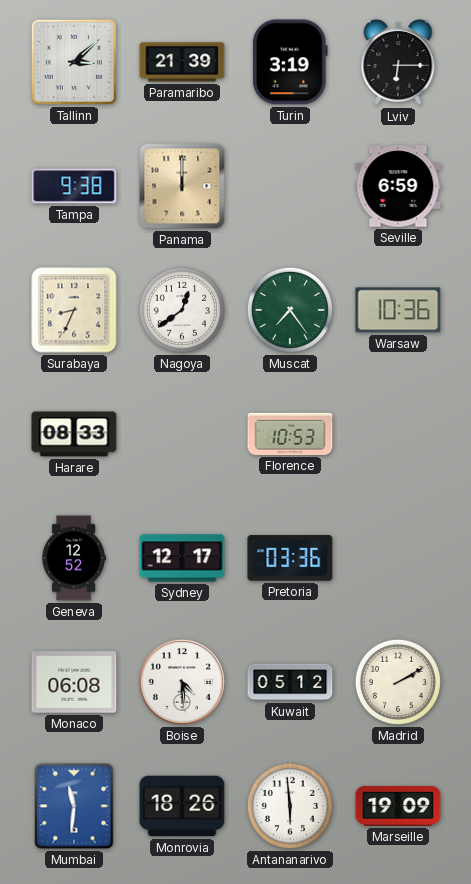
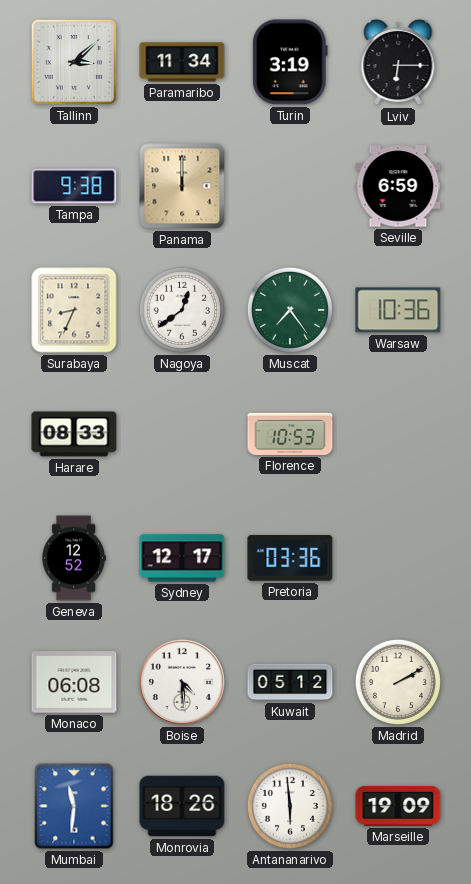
Paramaribo: 21:39 -> 11:34
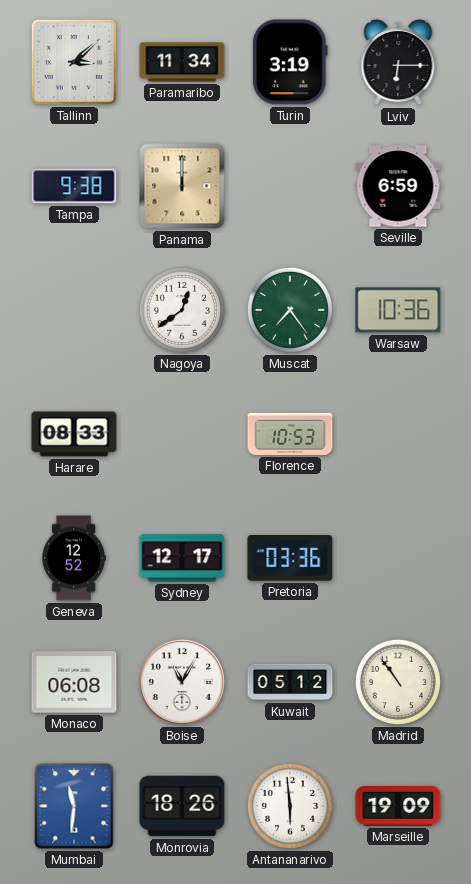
Surabaya: 8:34 -> none
Boise: 4:29 -> 11:05
Madrid: 2:10 -> 10:54
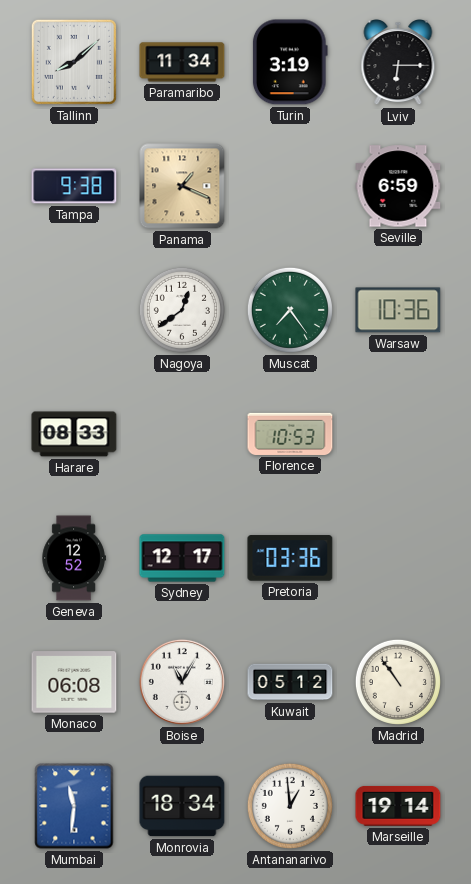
Tallinn: 3:08 -> 8:08
Panama: 12:00 -> 1:19
Monrovia: 18:26 -> 18:34
Antananarivo: 5:59 -> 12:59
Marseille: 19:09 -> 19:14
